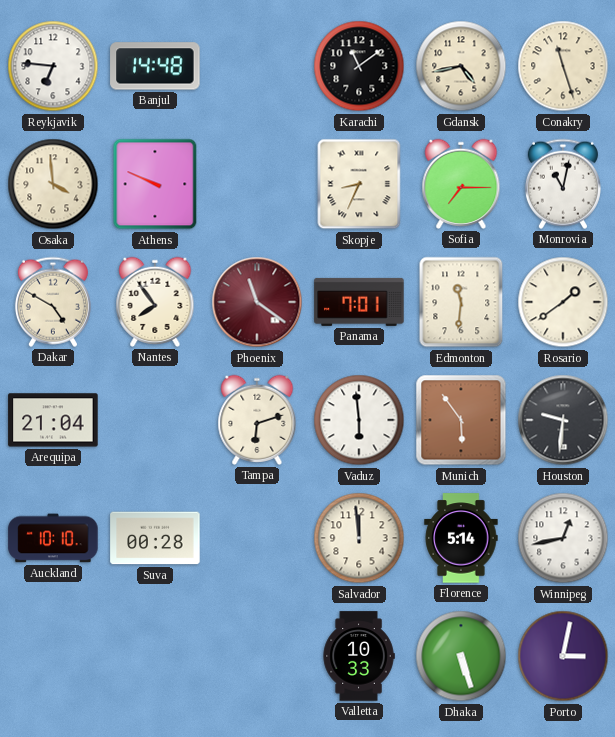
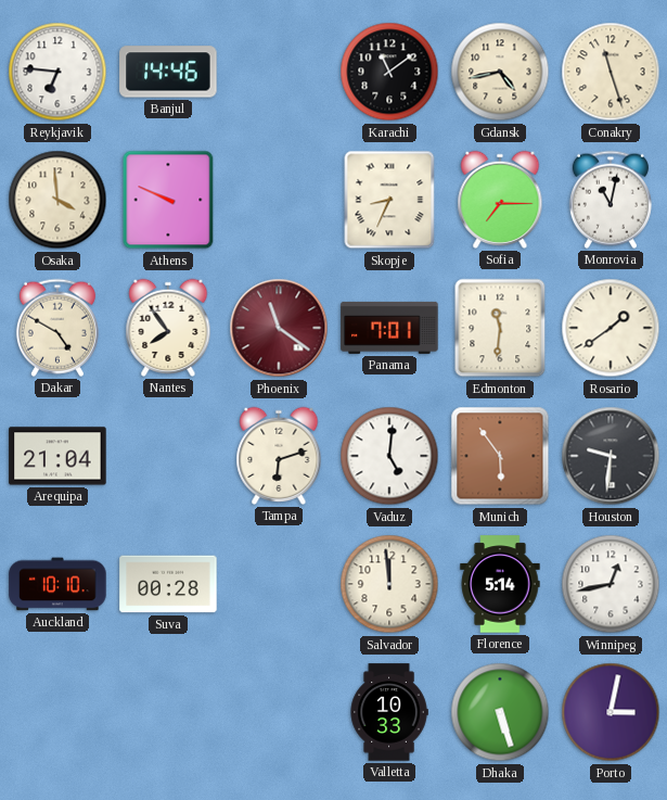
Banjul: 14:48 -> 14:46
Vaduz: 5:59 -> 5:01
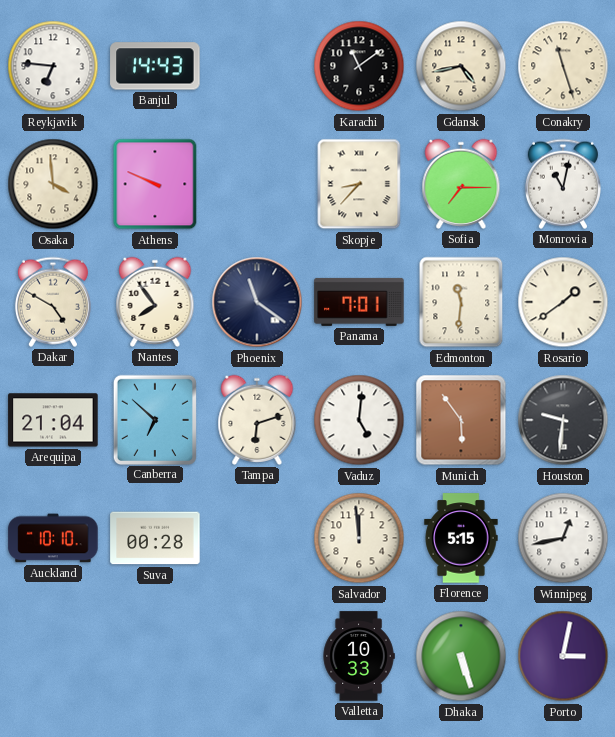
Banjul: 14:46 -> 14:43
Skopje: 8:34 -> 8:37
Phoenix dial: burgundy -> navy
Canberra: none -> 6:52
Florence: 5:14 -> 5:15
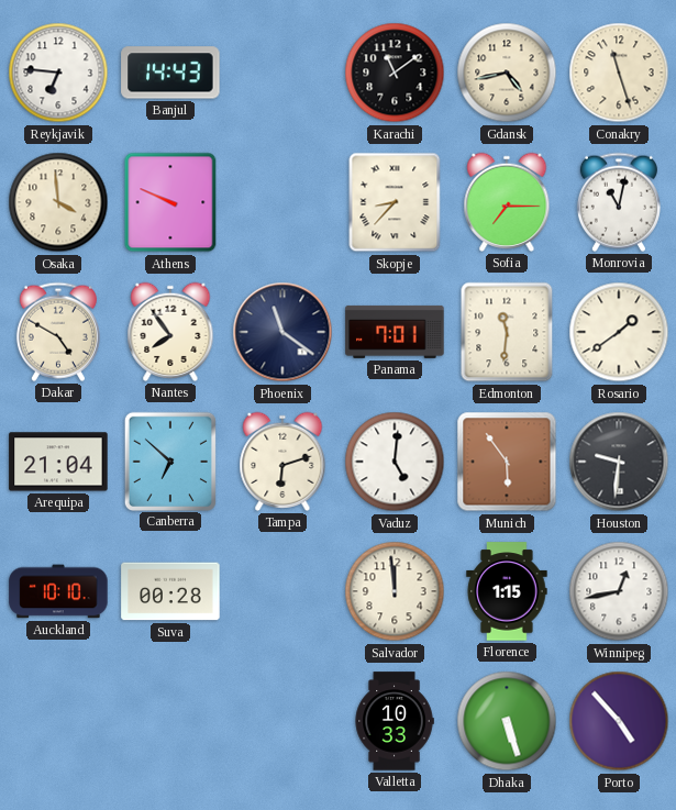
Florence: 5:15 -> 1:15
Porto: 3:02 -> 4:53
